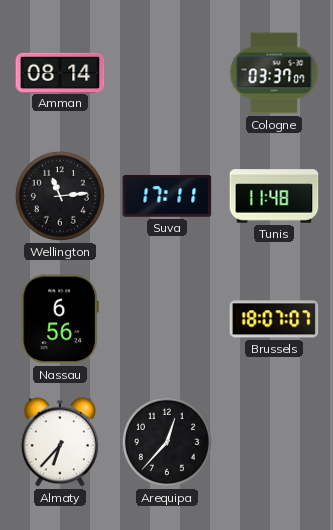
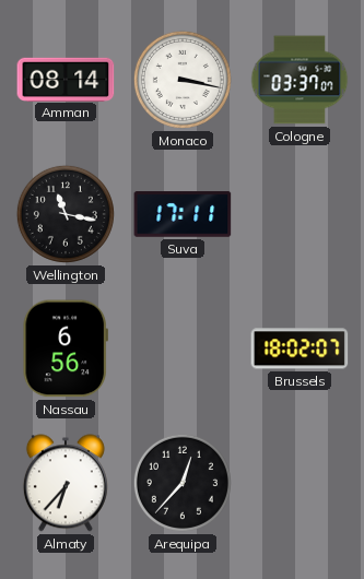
Monaco: none -> 3:17
Wellington: 11:14 -> 11:17
Tunis: 11:48 -> none
Brussels: 18:07 -> 18:02
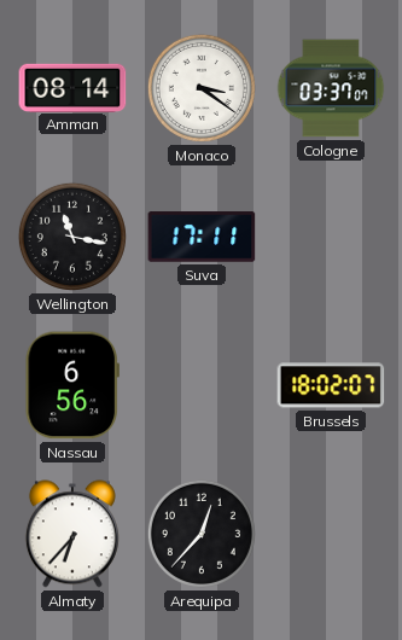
Monaco: 3:17 -> 3:21
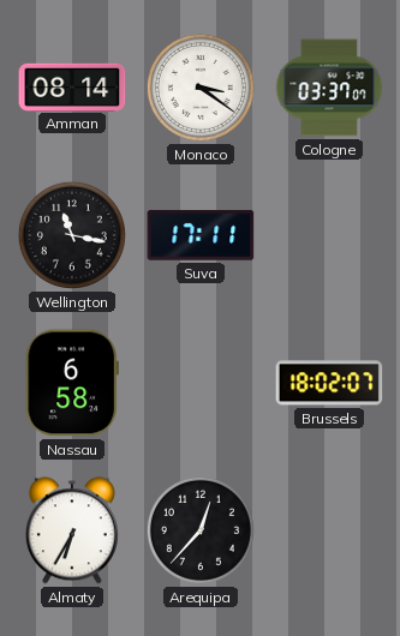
Nassau: 6:56 -> 6:58
Almaty: 6:37 -> 6:35
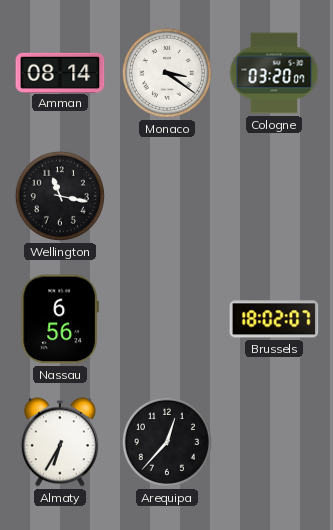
Cologne: 03:37 -> 03:20
Suva: 17:11 -> none
Nassau: 6:58 -> 6:56
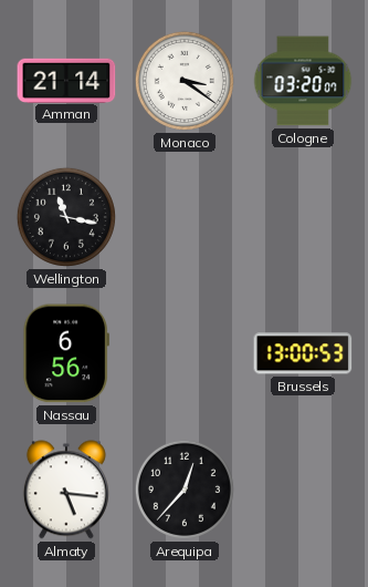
Amman: 08:14 -> 21:14
Brussels: 18:02 -> 13:00
Almaty: 6:35 -> 5:16
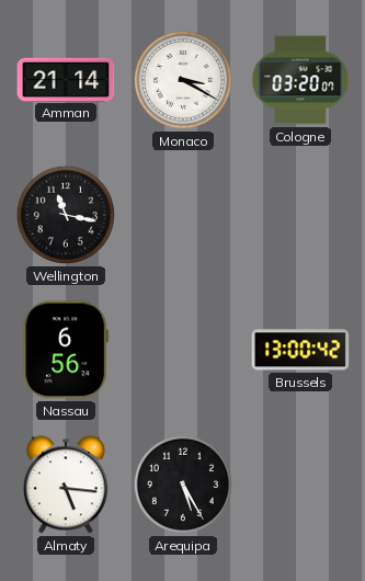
Monaco: 3:21 -> 3:20
Brussels: 13:00:53 -> 13:00:42
Arequipa: 12:37 -> 5:25
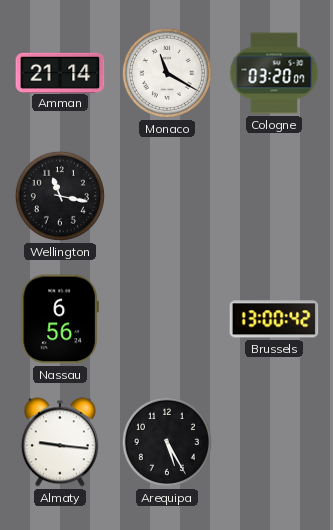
Monaco: 3:20 -> 11:20
Almaty: 5:16 -> 9:16
